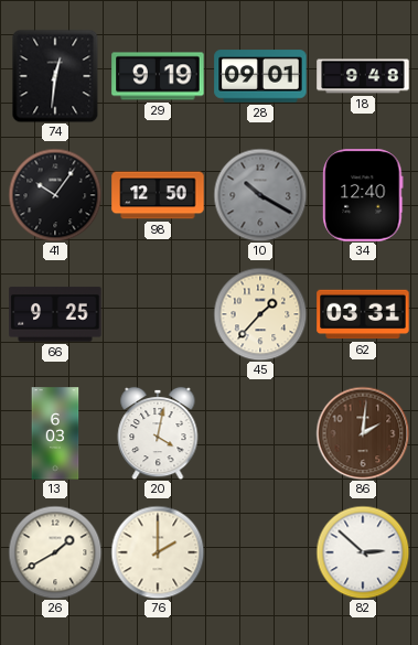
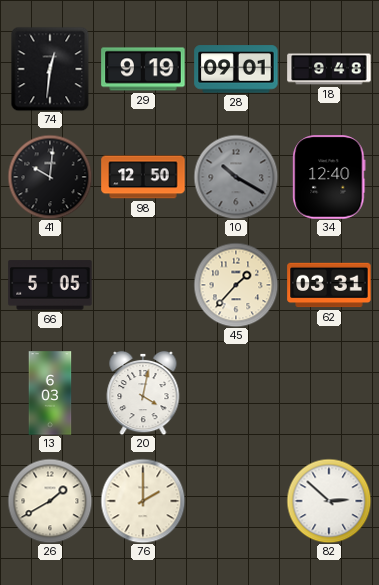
41: 10:06 -> 10:01
66: 9:25 -> 5:05
86: 2:01 -> none
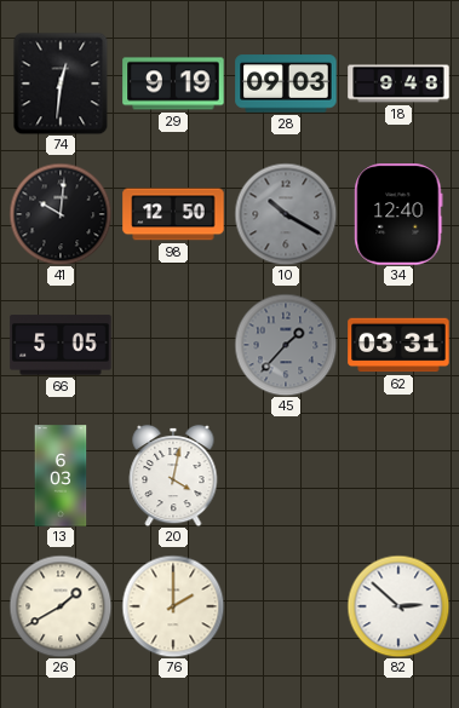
28: 09:01 -> 09:03
45 dial: cream -> grey
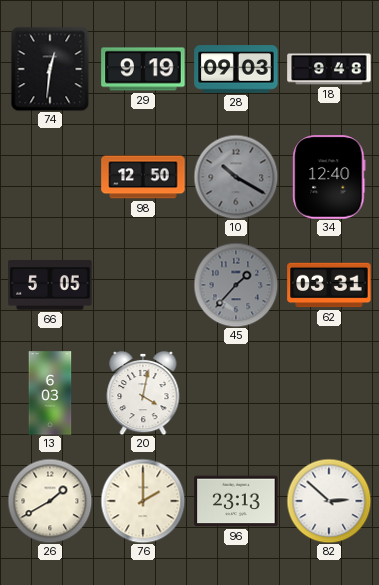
41: 10:01 -> none
96: none -> 23:13
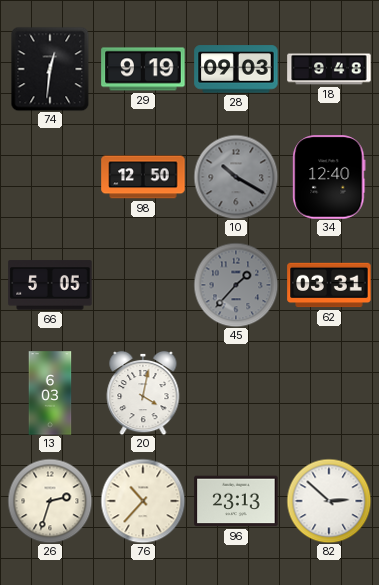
26: 1:40 -> 2:33
76: 2:00 -> 10:37
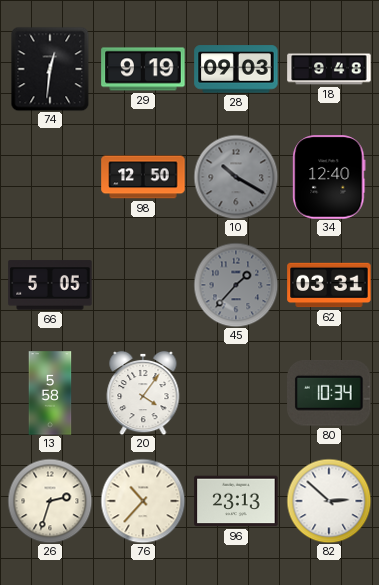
13: 6:03 -> 5:58
20: 4:02 -> 4:06
80: none -> 10:34
